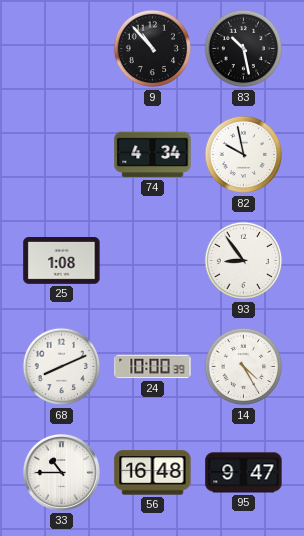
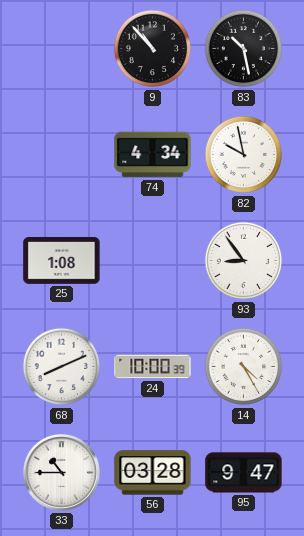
56: 16:48 -> 03:28
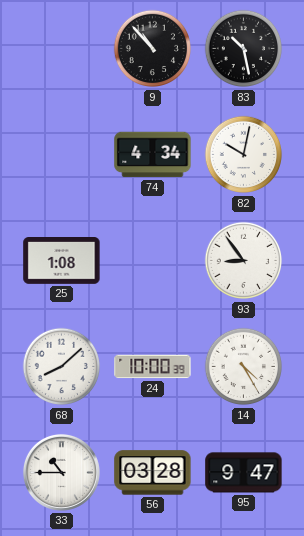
82: 9:58 -> 10:02
68: 8:11 -> 8:08
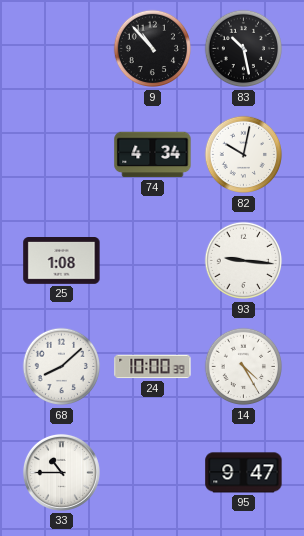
93: 8:54 -> 9:16
56: 03:28 -> none
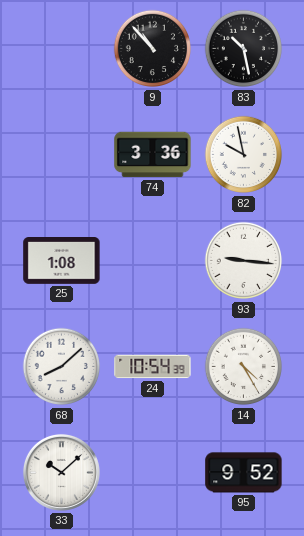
74: 4:34 -> 3:36
82: 10:02 -> 9:58
24: 10:00 -> 10:54
33: 10:45 -> 10:08
95: 9:47 -> 9:52
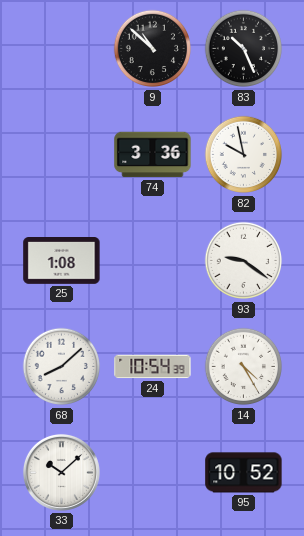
9: 10:53 -> 10:52
83: 10:28 -> 10:26
93: 9:16 -> 9:21
95: 9:52 -> 10:52
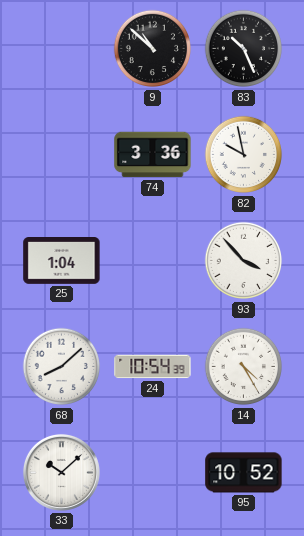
25: 1:08 -> 1:04
93: 9:21 -> 3:53
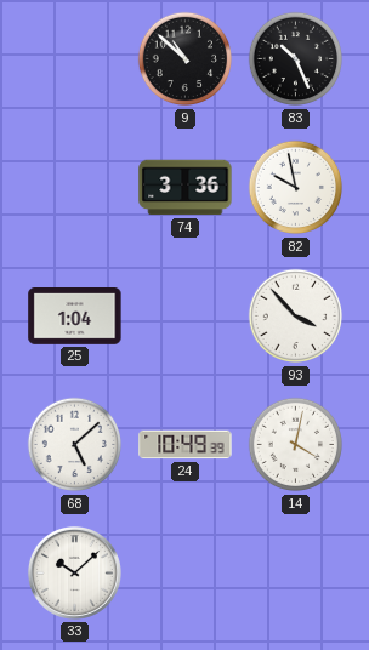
68: 8:08 -> 5:08
24: 10:54 -> 10:49
14: 4:25 -> 4:02
95: 10:52 -> none
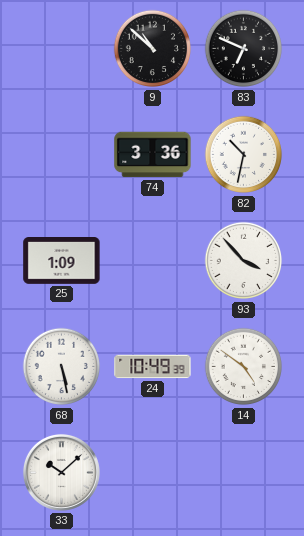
83: 10:26 -> 6:49
82: 9:58 -> 10:32
25: 1:04 -> 1:09
68: 5:08 -> 5:28
14: 4:02 -> 4:51
